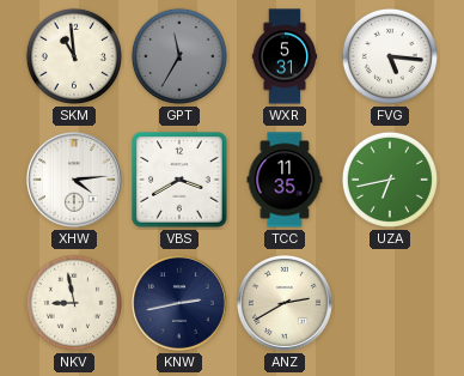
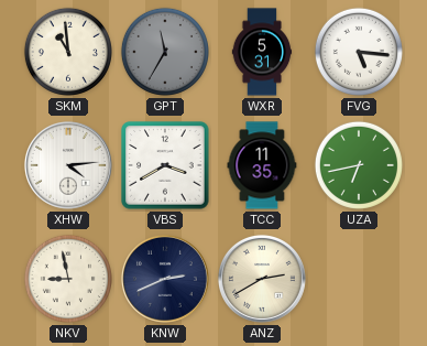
KNW: 2:43 -> 2:41
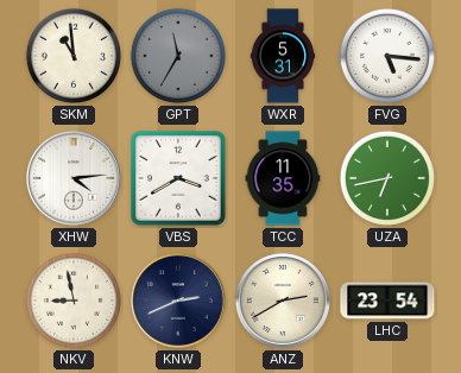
LHC: none -> 23:54
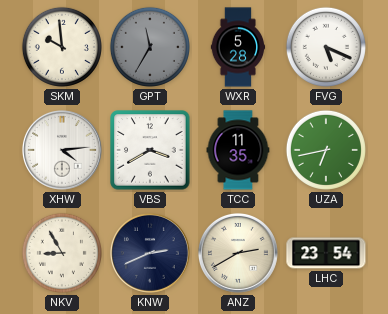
SKM: 10:59 -> 9:59
WXR: 5:31 -> 5:28
FVG: 5:16 -> 5:19
NKV: 8:58 -> 8:55
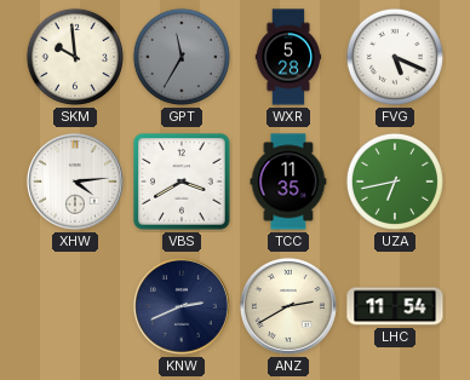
NKV: 8:55 -> none
LHC: 23:54 -> 11:54
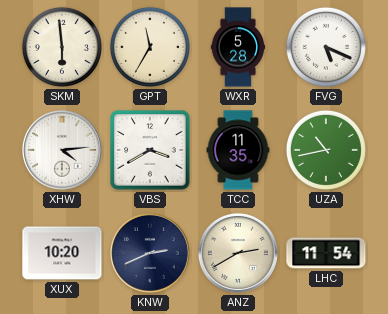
SKM: 9:59 -> 5:59
GPT dial: grey -> cream
UZA: 6:43 -> 10:43
XUX: none -> 10:20
